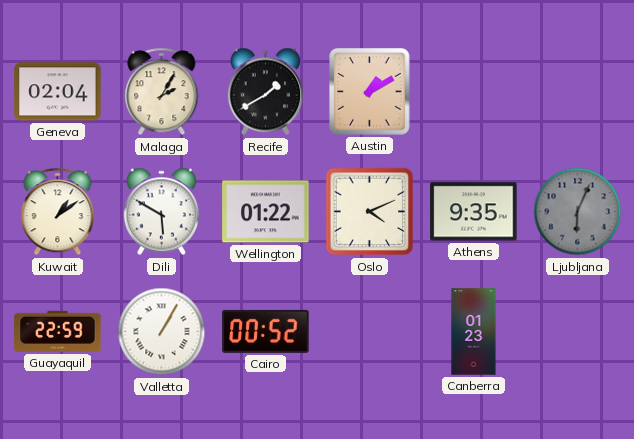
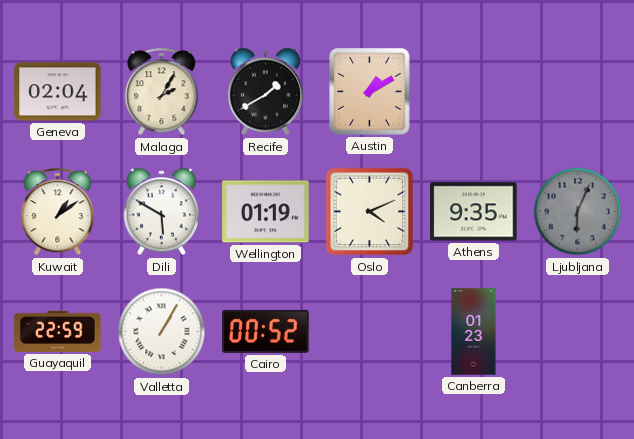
Wellington: 01:22 -> 01:19
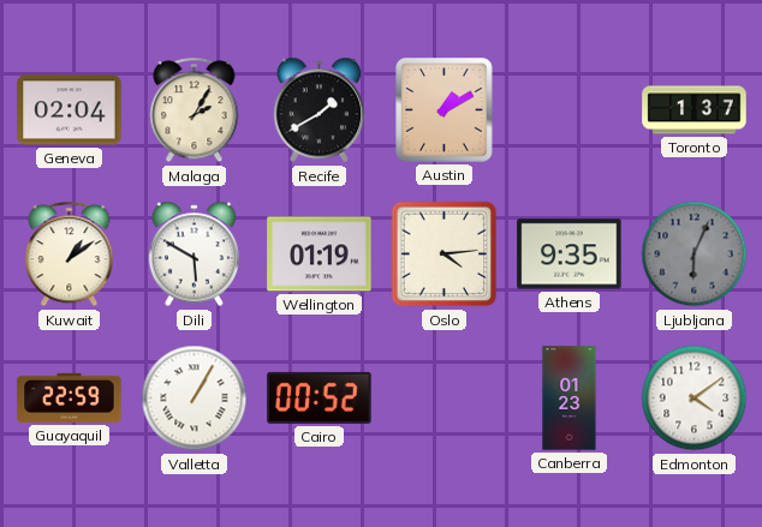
Toronto: none -> 1:37
Oslo: 4:11 -> 4:14
Edmonton: none -> 4:09
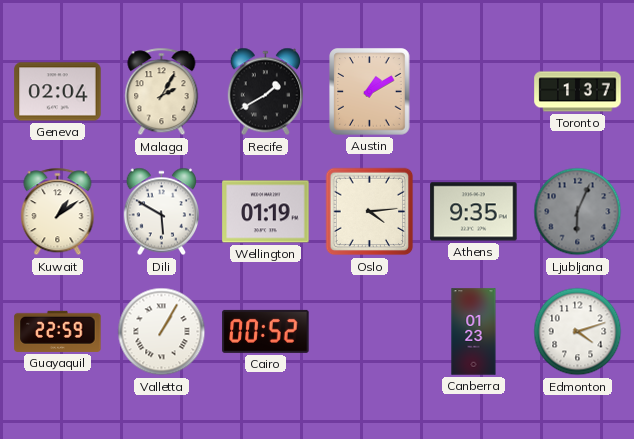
Edmonton: 4:09 -> 4:12
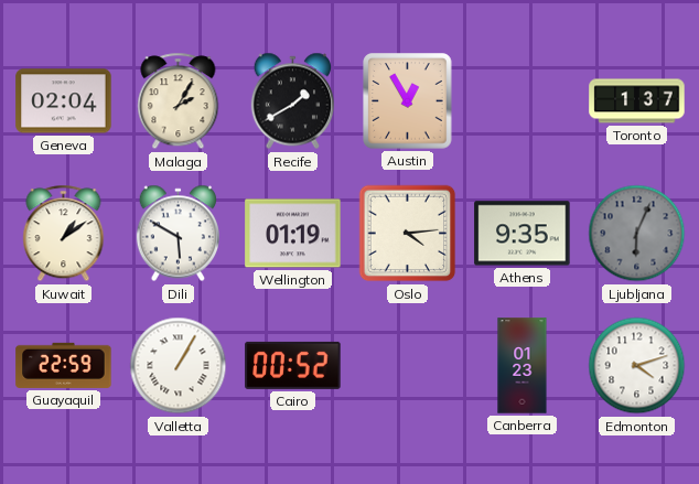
Austin: 1:10 -> 12:55
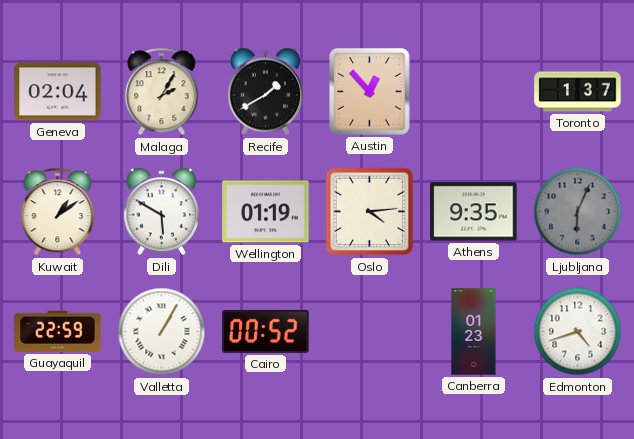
Austin: 12:55 -> 12:53
Edmonton: 4:12 -> 4:42
